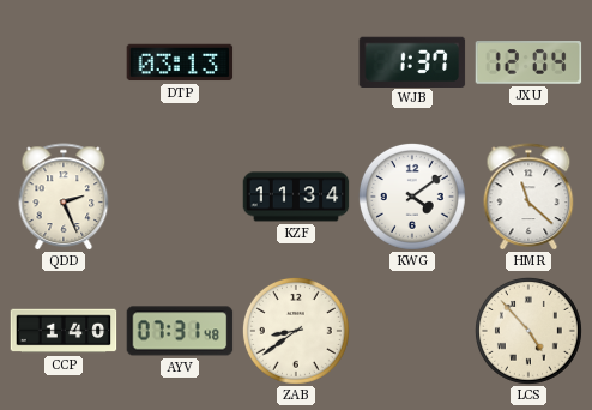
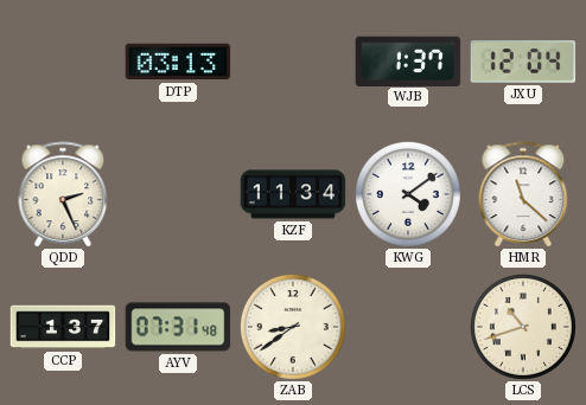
CCP: 1:40 -> 1:37
LCS: 4:53 -> 10:42
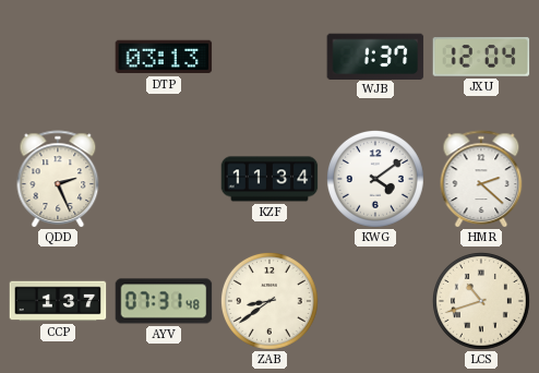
HMR: 11:22 -> 2:22
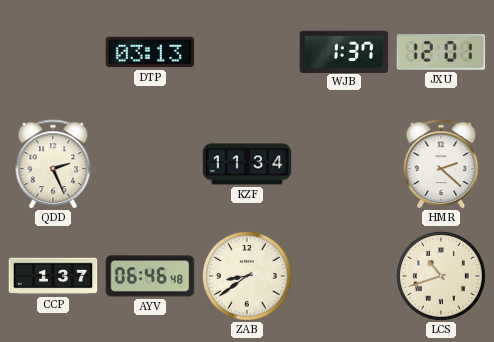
JXU: 12:04 -> 12:01
KWG: 4:09 -> none
AYV: 07:31 -> 06:46
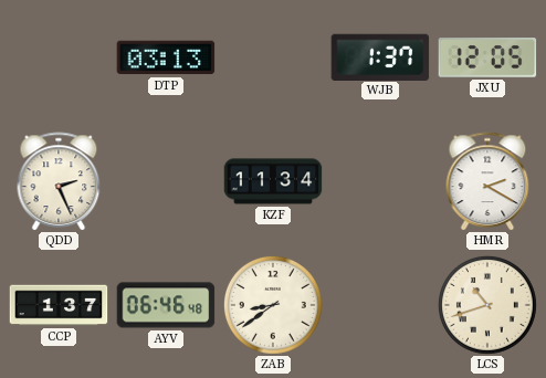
JXU: 12:01 -> 12:05
HMR: 2:22 -> 2:20
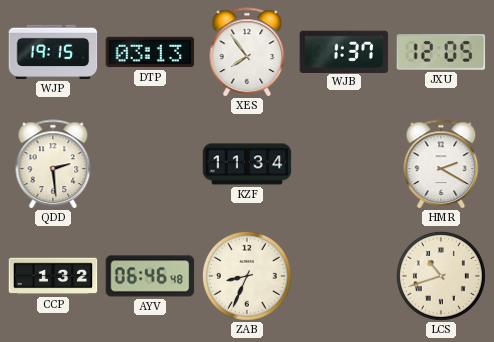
WJP: none -> 19:15
XES: none -> 7:54
QDD: 2:26 -> 2:29
CCP: 1:37 -> 1:32
ZAB: 8:39 -> 8:34
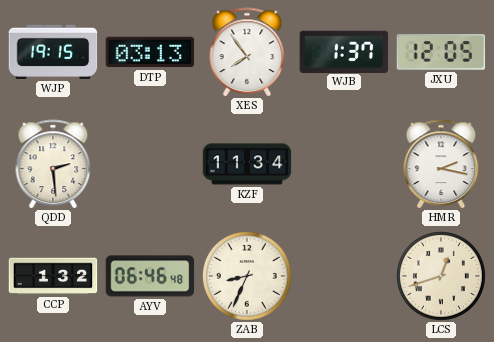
HMR: 2:20 -> 2:17
LCS: 10:42 -> 12:42
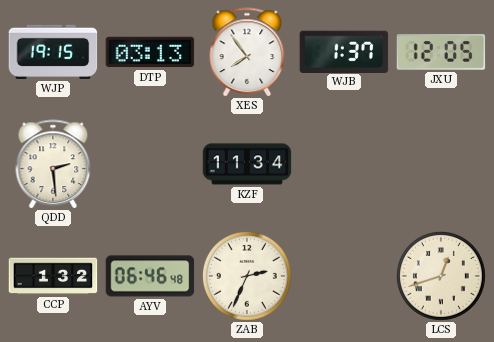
HMR: 2:17 -> none
ZAB: 8:34 -> 2:34
